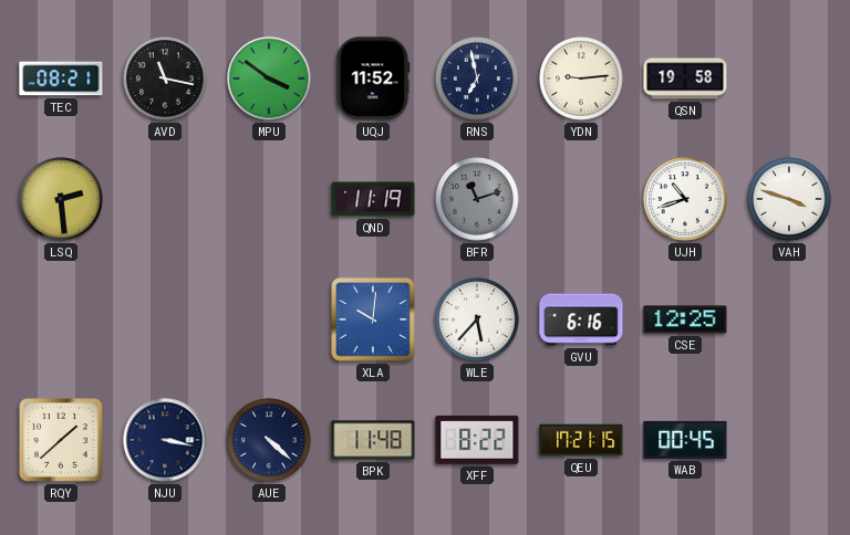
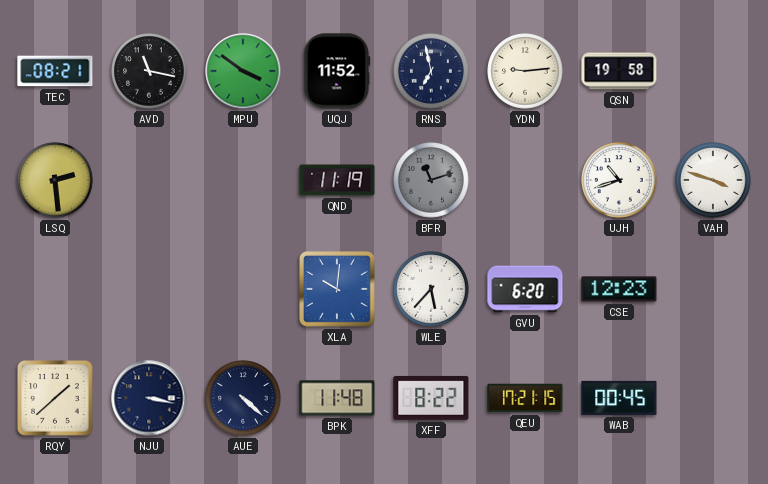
GVU: 6:16 -> 6:20
CSE: 12:25 -> 12:23
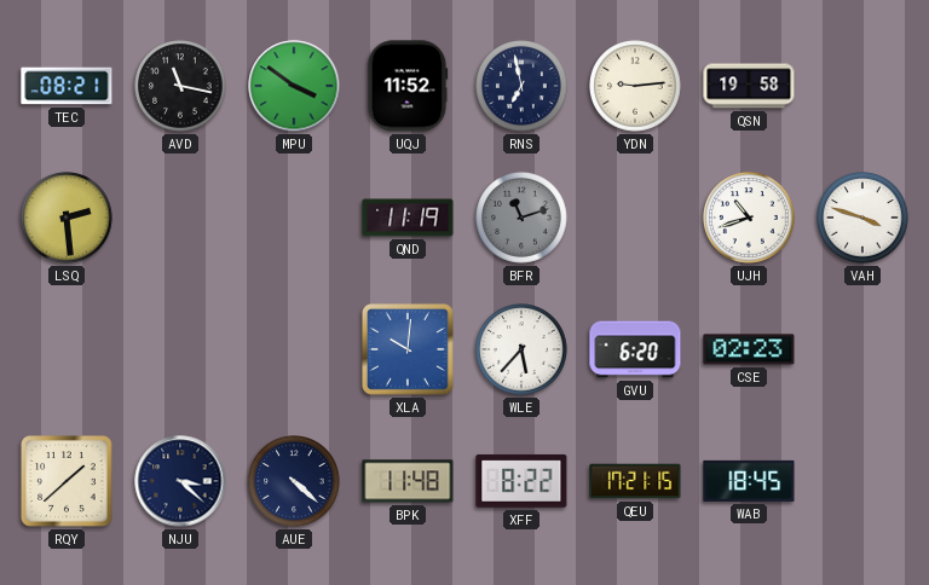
CSE: 12:23 -> 02:23
NJU: 3:17 -> 3:22
WAB: 00:45 -> 18:45
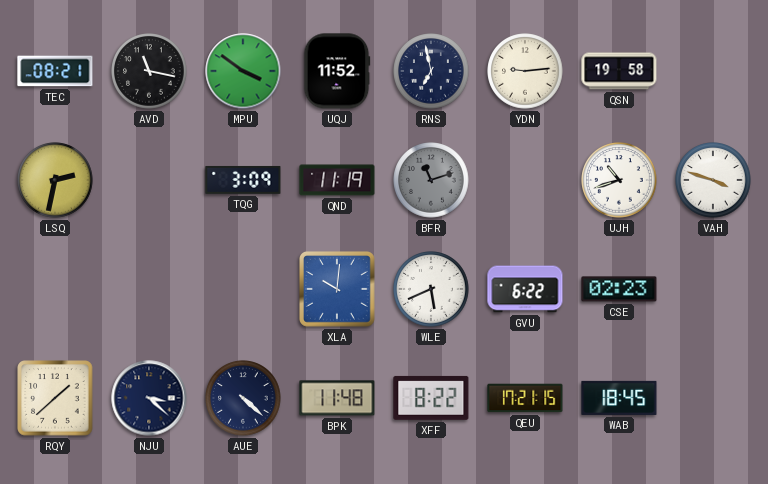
LSQ: 2:29 -> 2:32
TQG: none -> 3:09
WLE: 5:37 -> 5:41
GVU: 6:20 -> 6:22
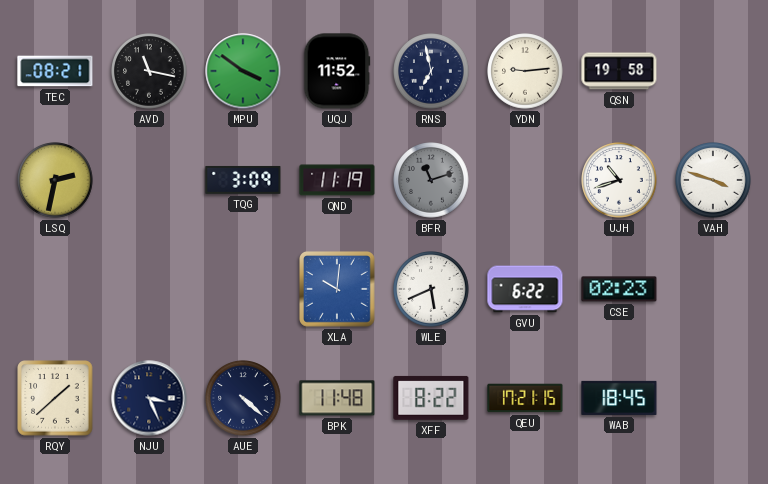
NJU: 3:22 -> 3:26
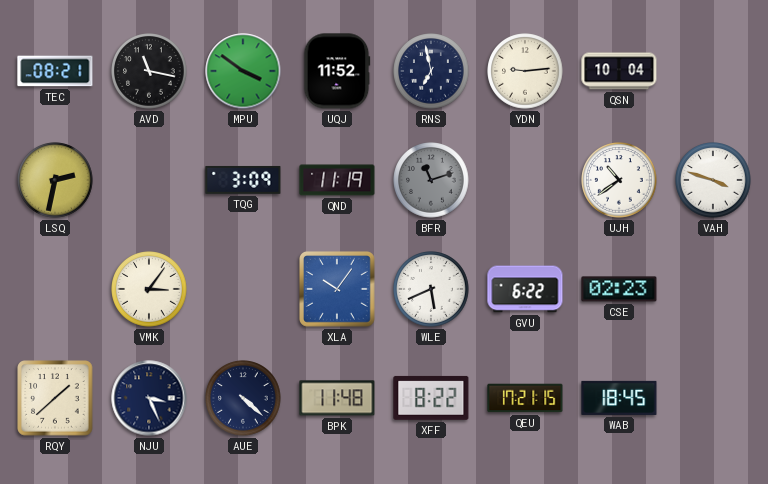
QSN: 19:58 -> 10:04
UJH: 10:42 -> 10:39
VMK: none -> 3:06
XLA: 10:01 -> 10:06
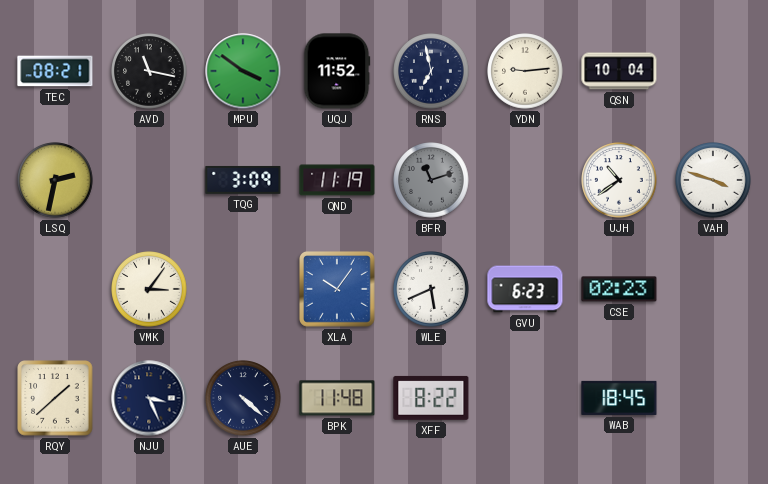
GVU: 6:22 -> 6:23
QEU: 17:21 -> none
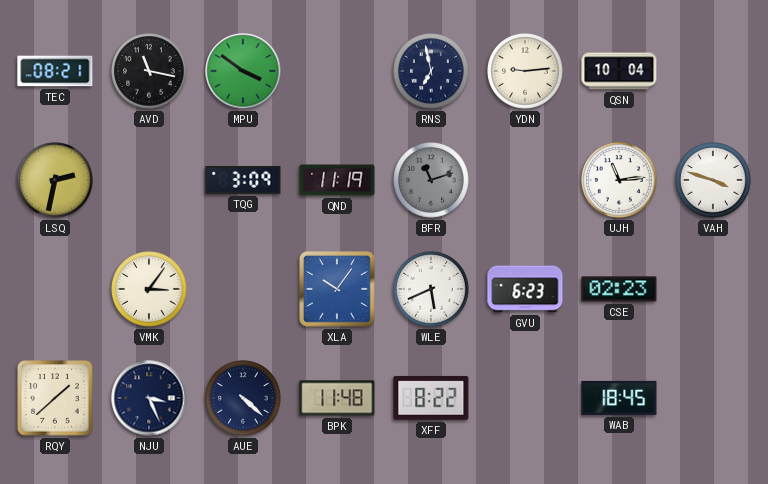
UQJ: 11:52 -> none
UJH: 10:39 -> 11:14
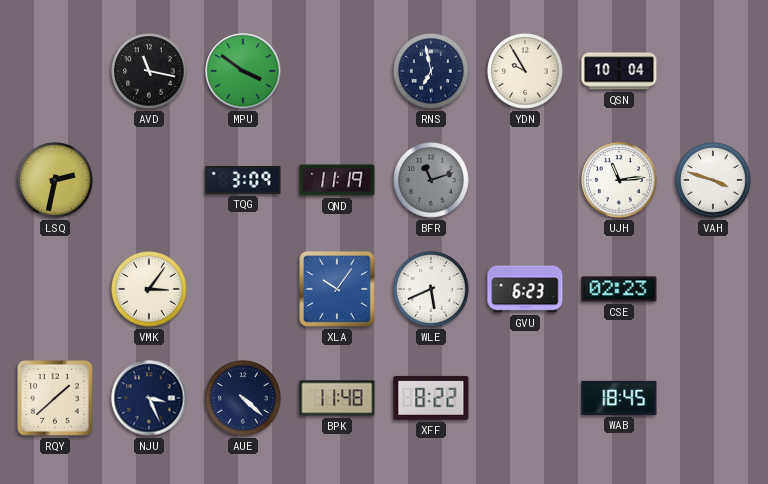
TEC: 08:21 -> none
YDN: 9:14 -> 9:55
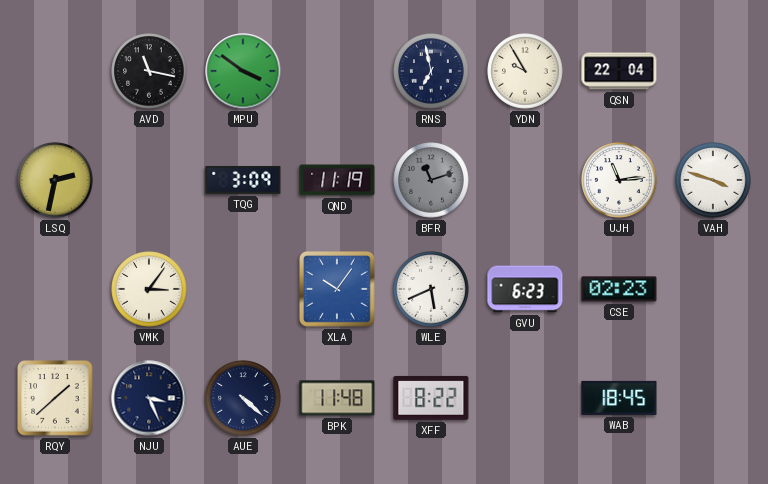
QSN: 10:04 -> 22:04
